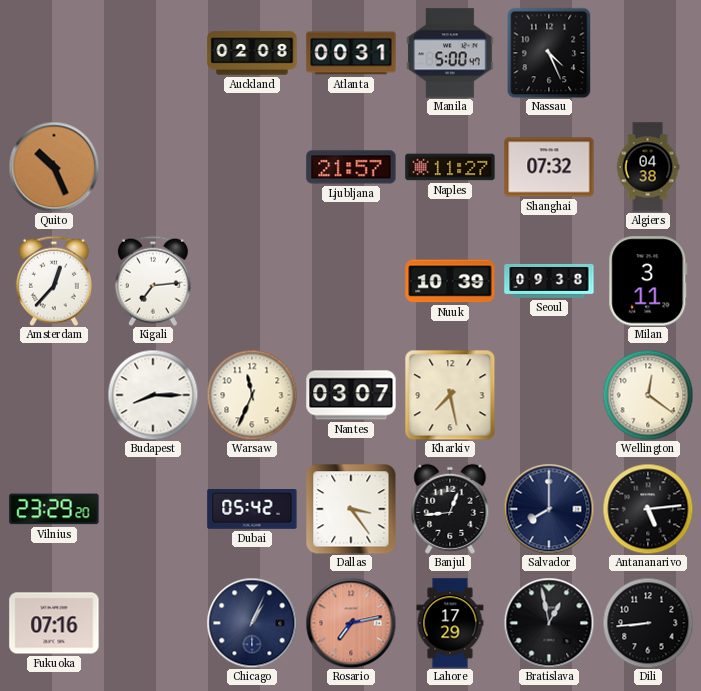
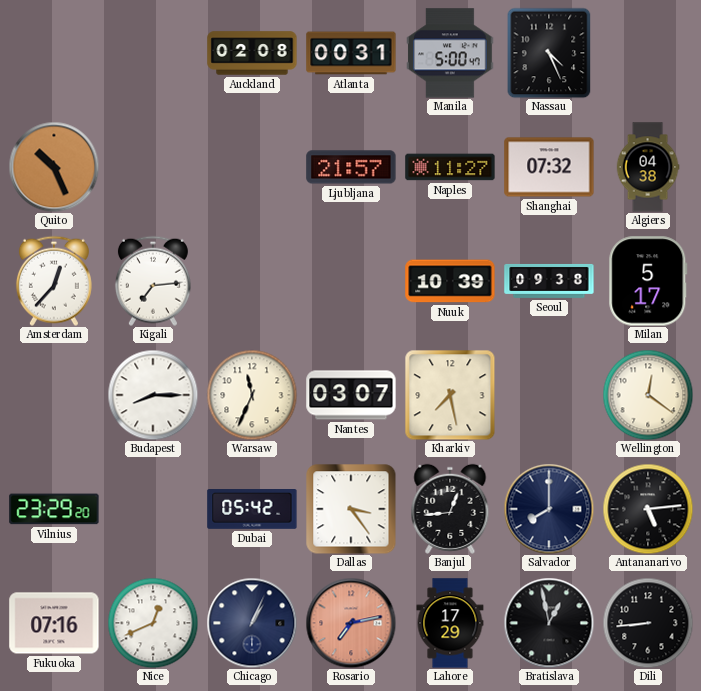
Milan: 3:11 -> 5:17
Nice: none -> 12:41
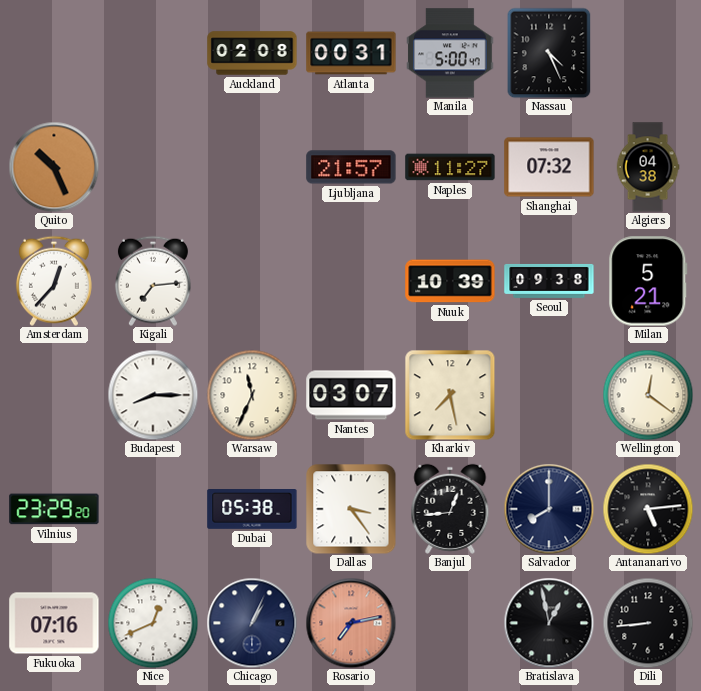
Milan: 5:17 -> 5:21
Dubai: 05:42 -> 05:38
Lahore: 17:29 -> none
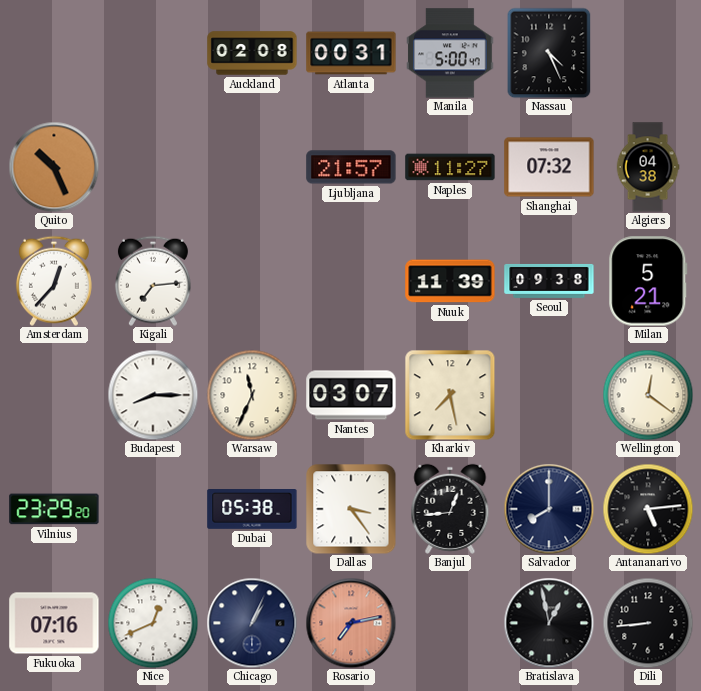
Nuuk: 10:39 -> 11:39
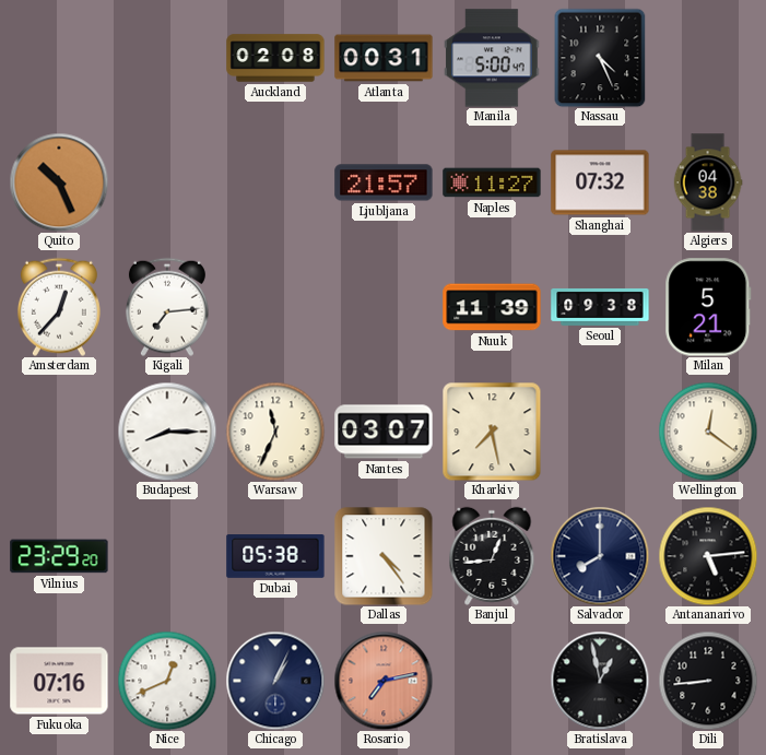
Dallas: 3:24 -> 4:24
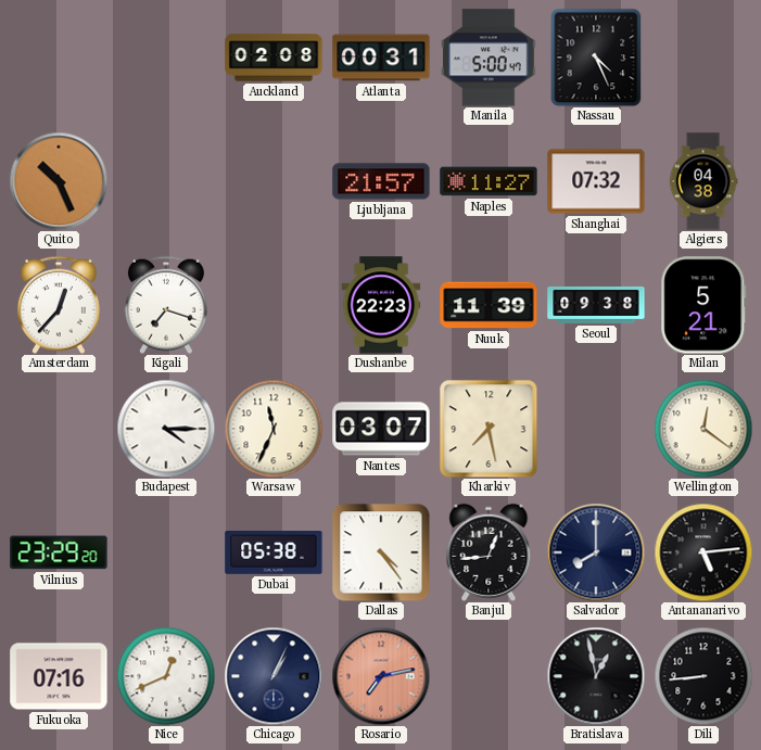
Kigali: 7:14 -> 7:18
Dushanbe: none -> 22:23
Budapest: 8:15 -> 4:15
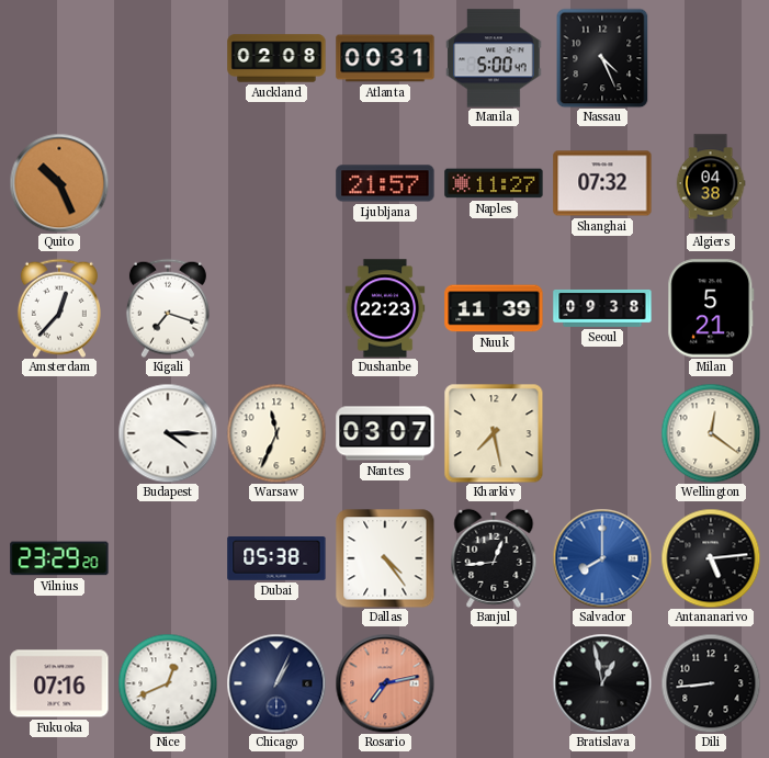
Salvador dial: navy -> blue
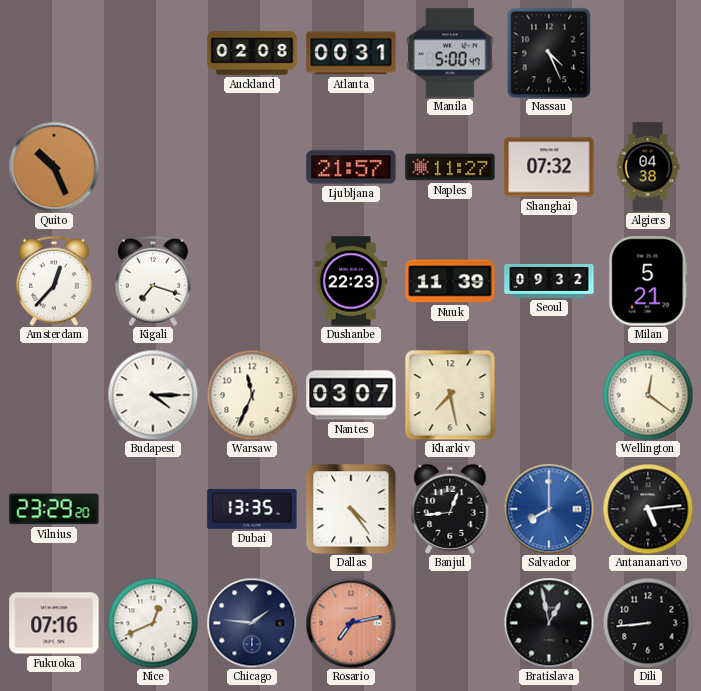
Seoul: 09:38 -> 09:32
Dubai: 05:38 -> 13:35
Chicago: 1:04 -> 1:46
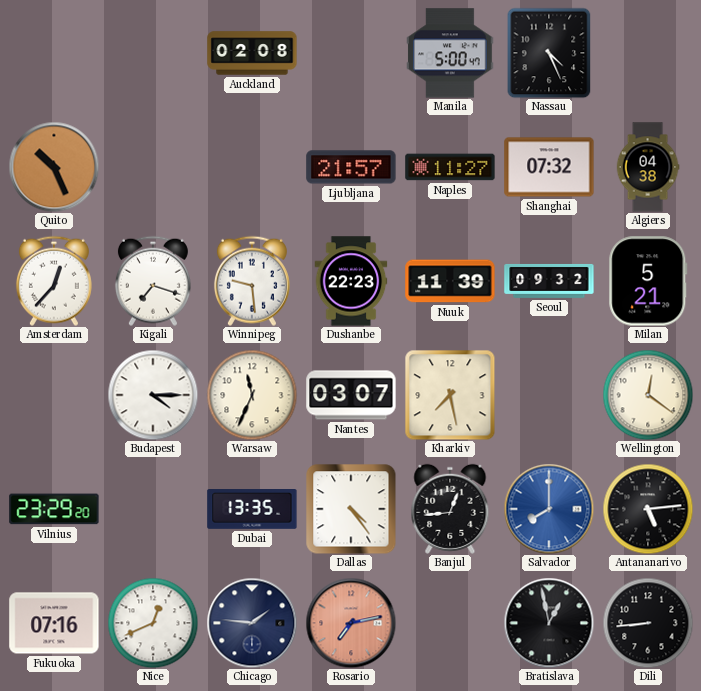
Atlanta: 00:31 -> none
Winnipeg: none -> 9:29
